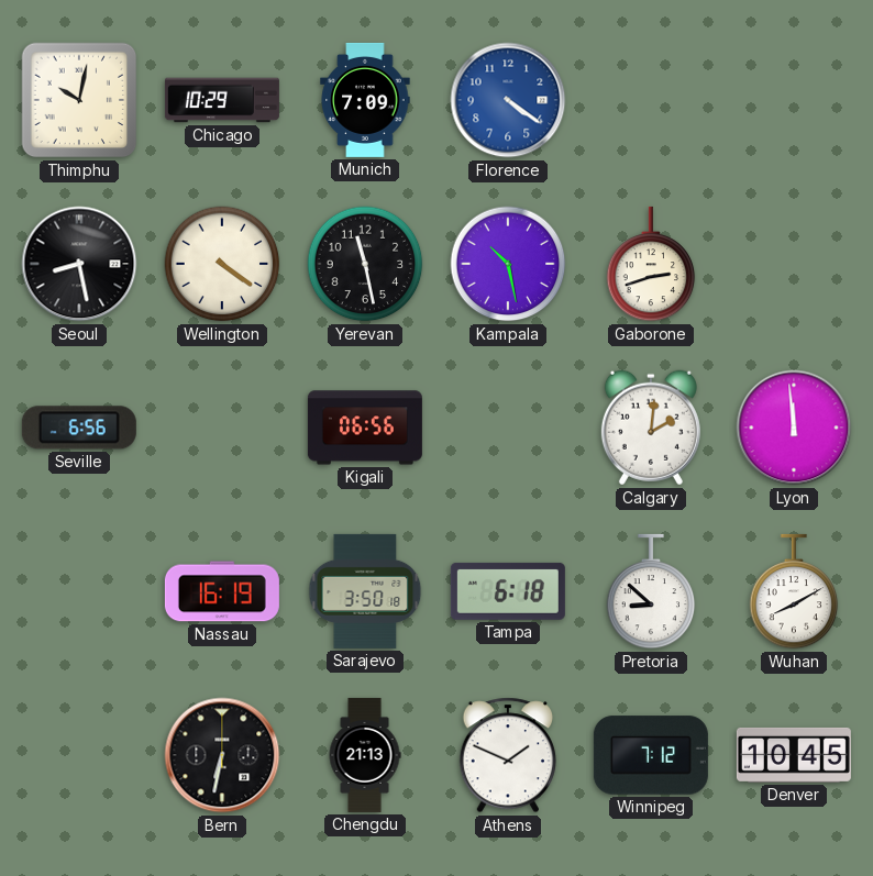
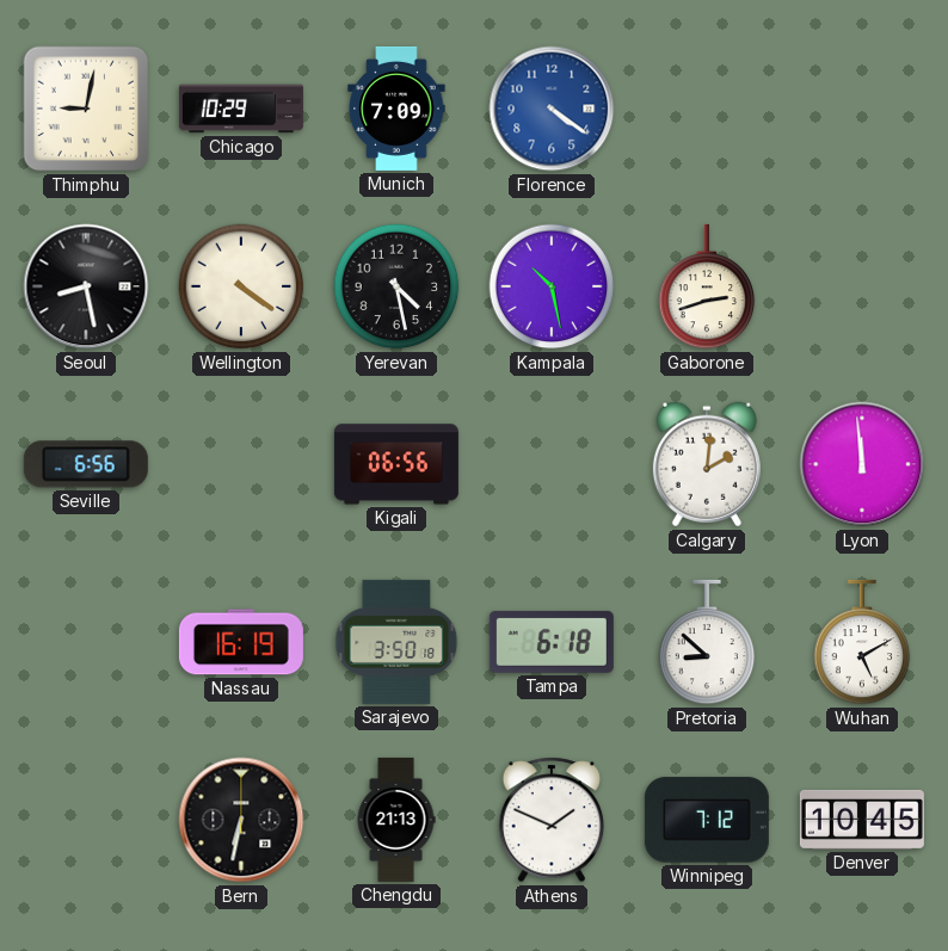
Thimphu: 10:02 -> 9:02
Yerevan: 11:28 -> 4:28
Wuhan: 8:10 -> 5:10
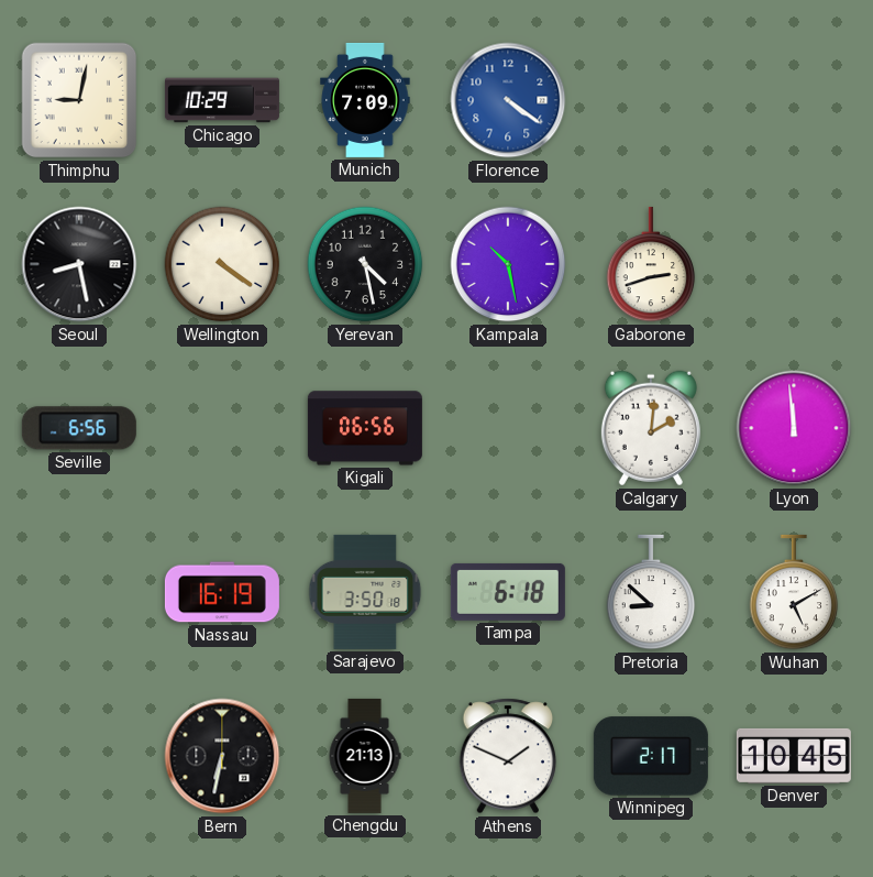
Winnipeg: 7:12 -> 2:17
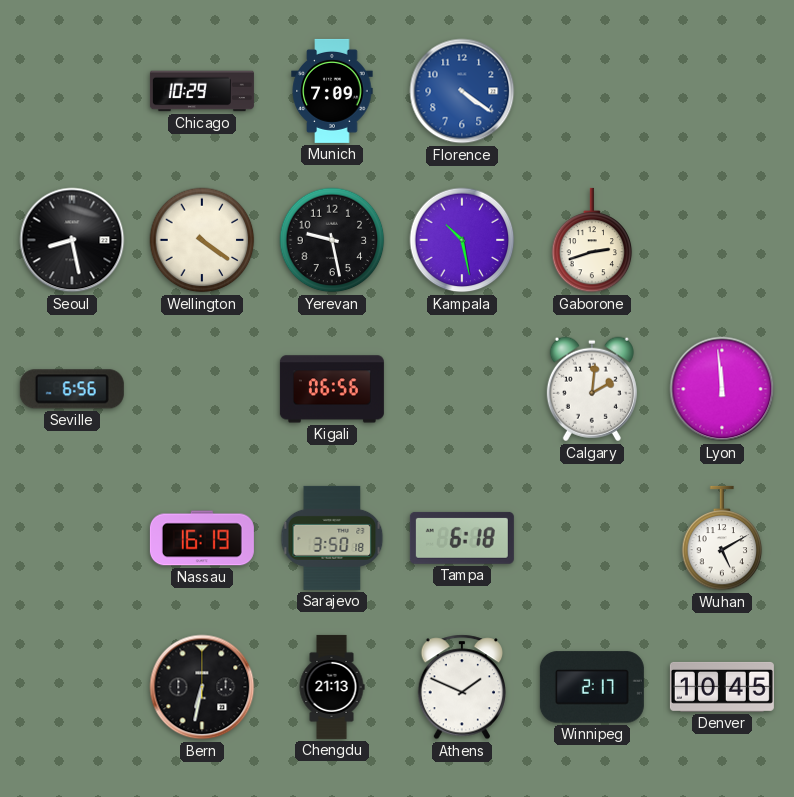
Thimphu: 9:02 -> none
Yerevan: 4:28 -> 9:28
Pretoria: 8:52 -> none
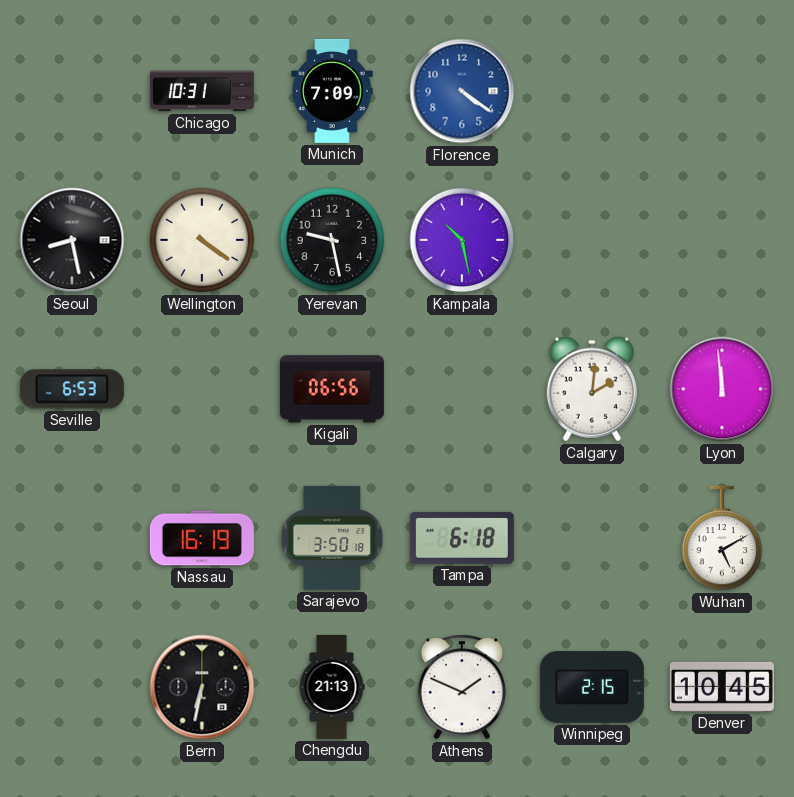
Chicago: 10:29 -> 10:31
Gaborone: 2:42 -> none
Seville: 6:56 -> 6:53
Winnipeg: 2:17 -> 2:15
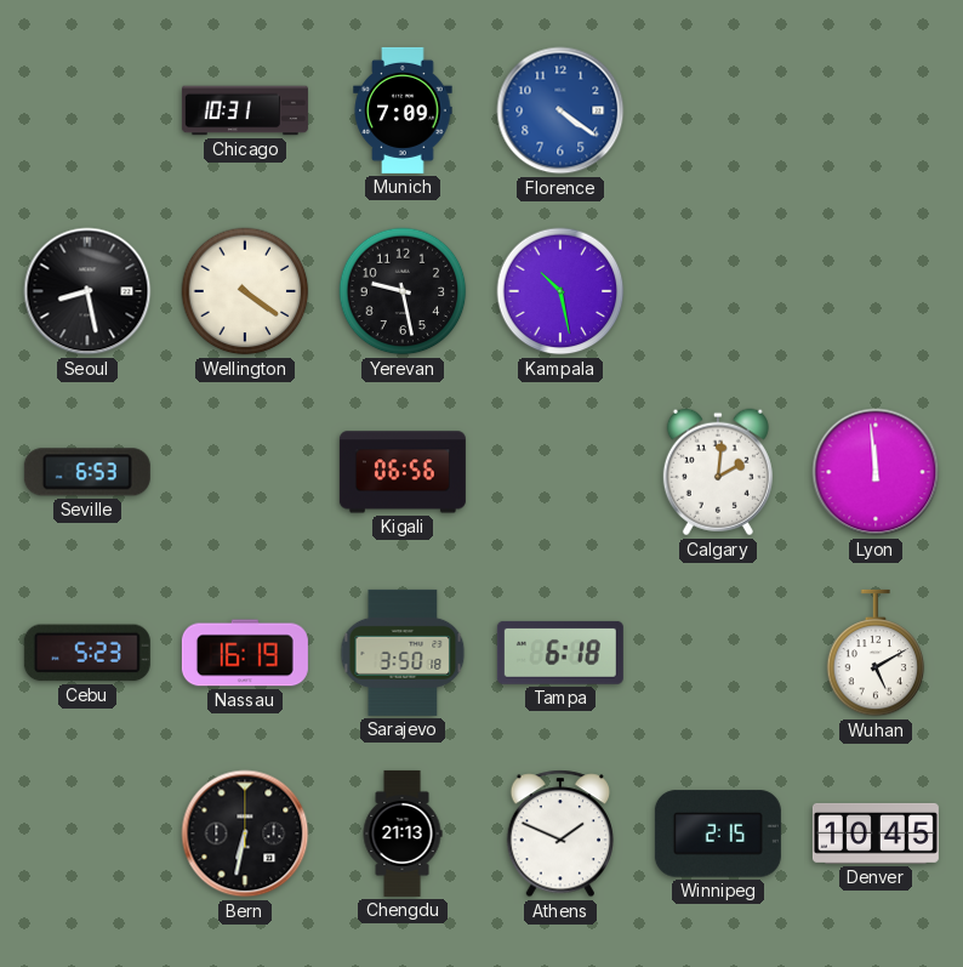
Cebu: none -> 5:23
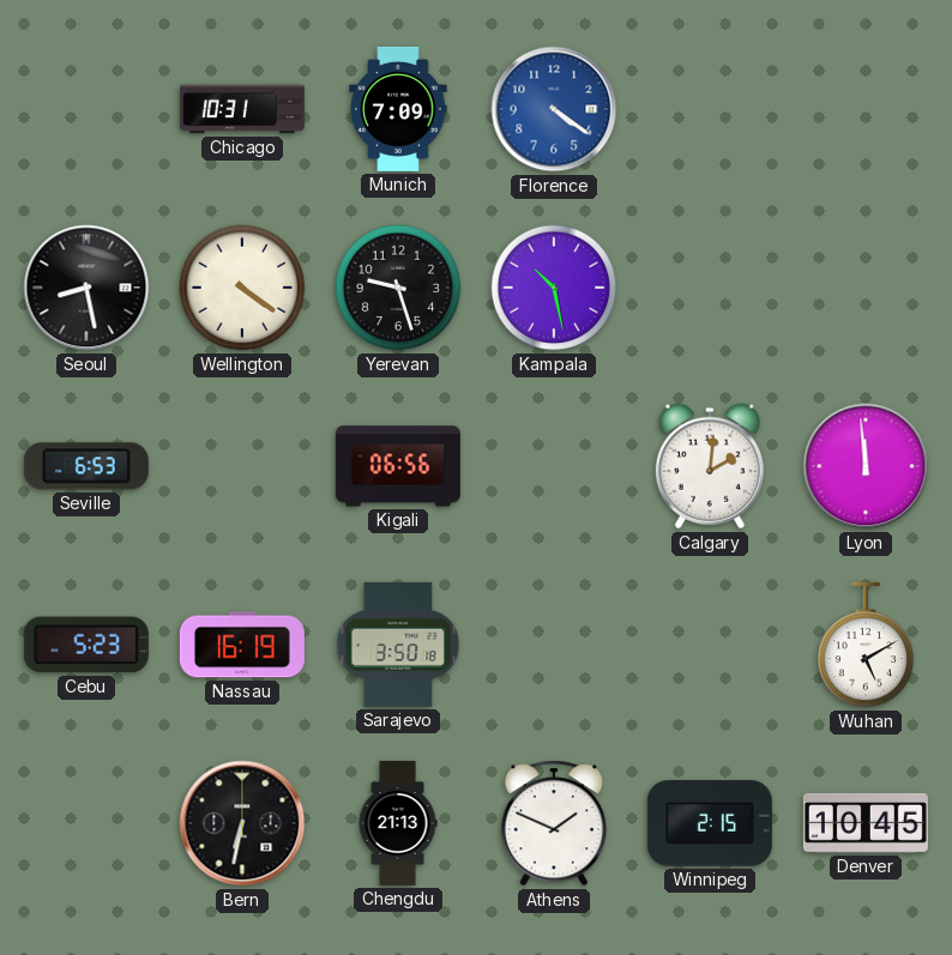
Yerevan: 9:28 -> 9:27
Tampa: 6:18 -> none
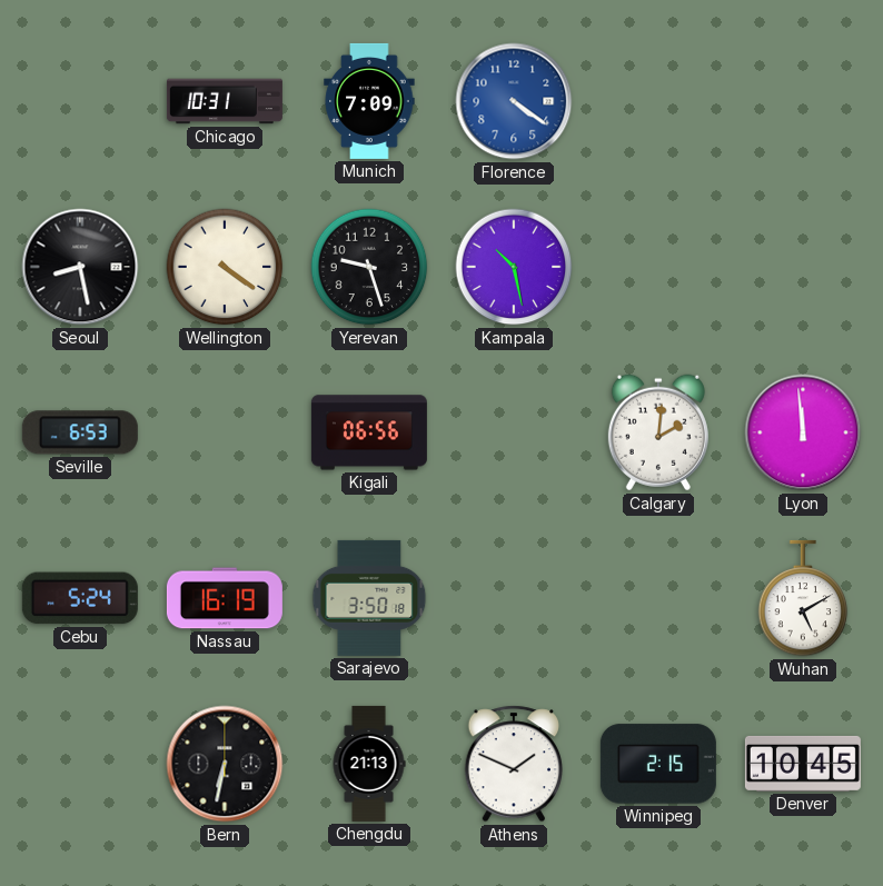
Cebu: 5:23 -> 5:24
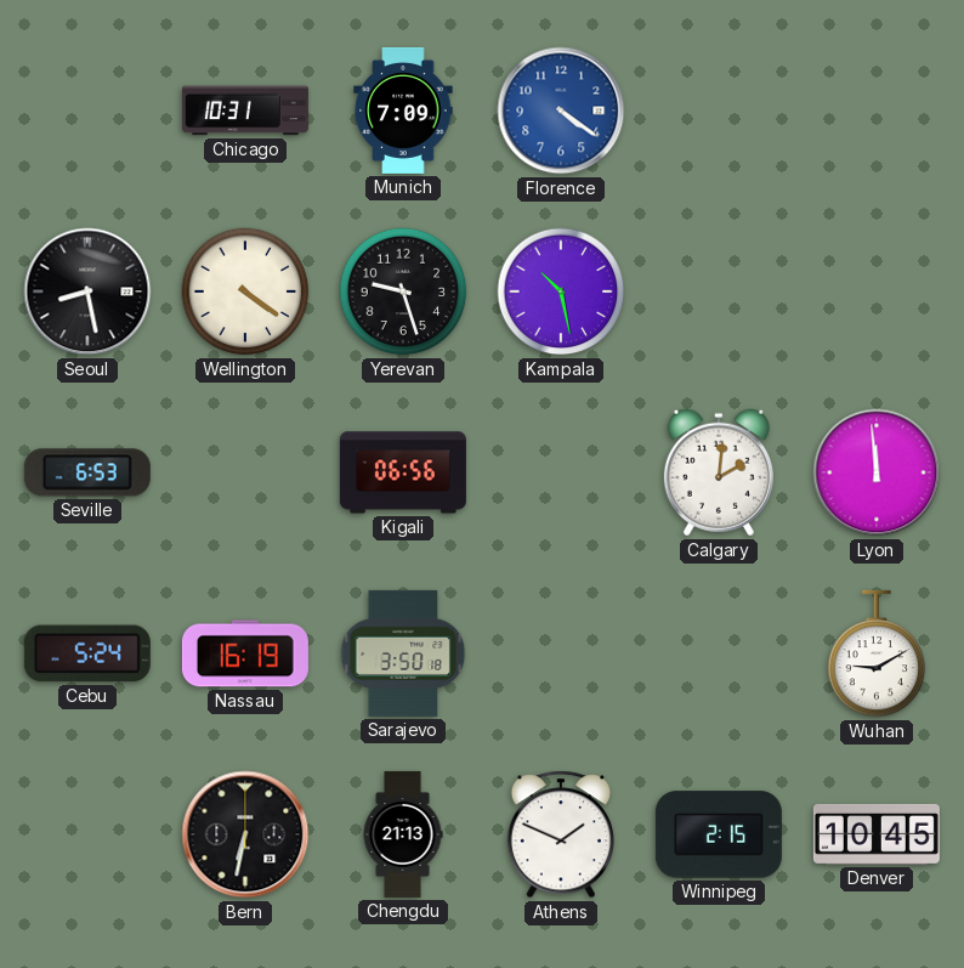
Wuhan: 5:10 -> 9:10
